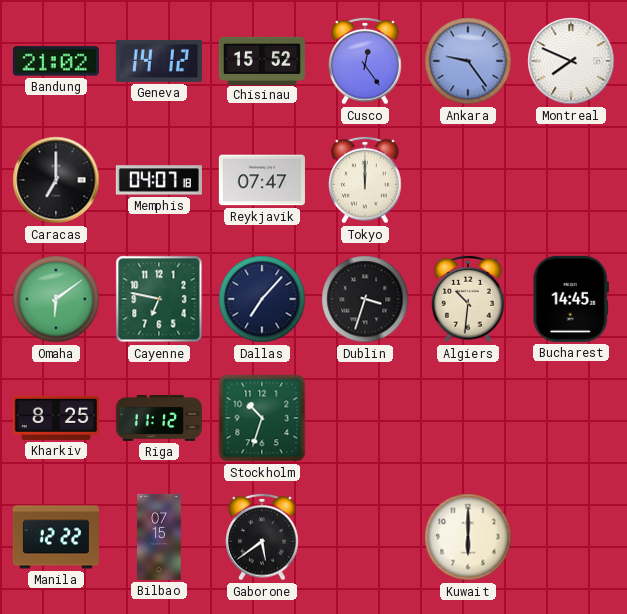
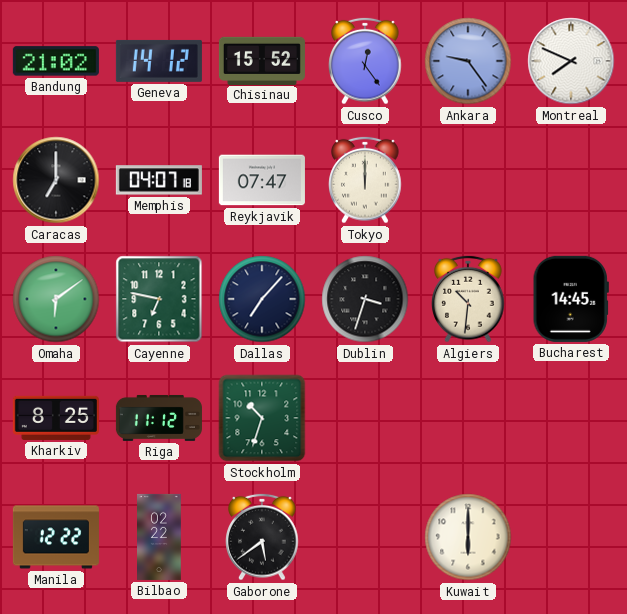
Bilbao: 07:15 -> 02:22
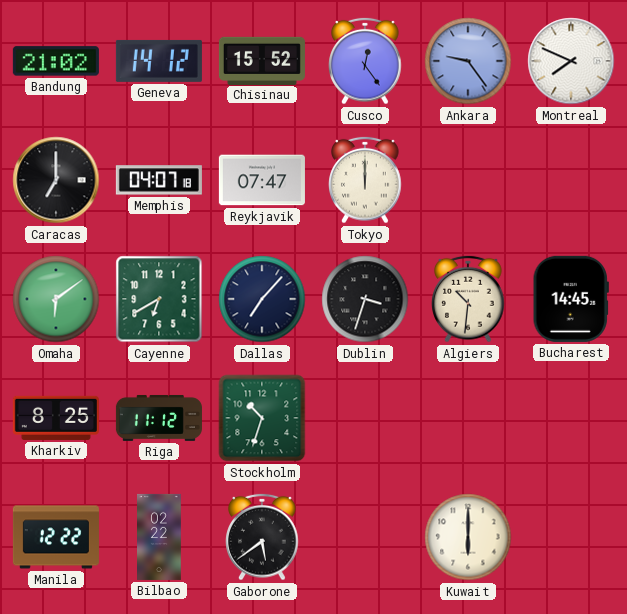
Cayenne: 6:47 -> 6:40
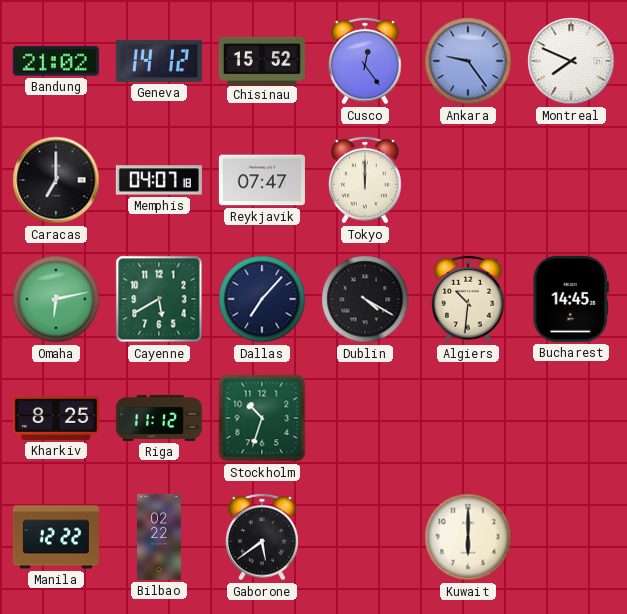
Omaha: 6:09 -> 6:13
Cayenne: 6:40 -> 5:40
Dublin: 3:33 -> 4:20
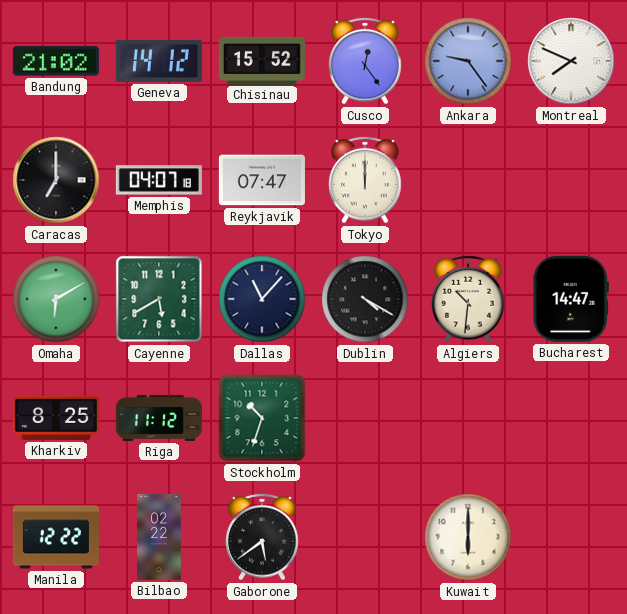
Omaha: 6:13 -> 6:10
Dallas: 7:07 -> 11:07
Bucharest: 14:45 -> 14:47
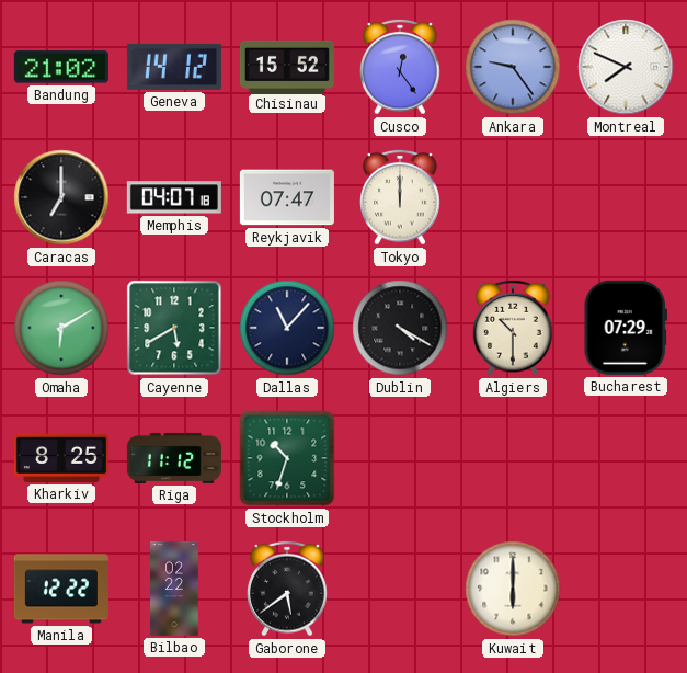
Algiers: 10:31 -> 10:30
Bucharest: 14:47 -> 07:29
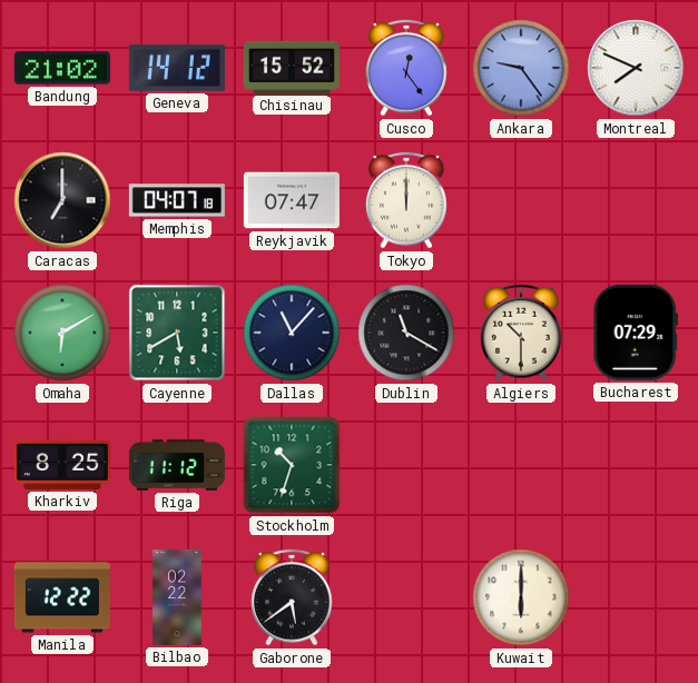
Dublin: 4:20 -> 11:20
